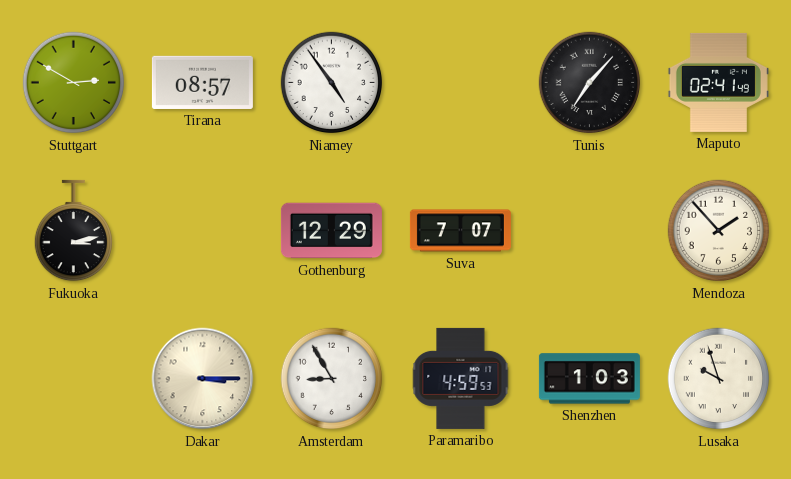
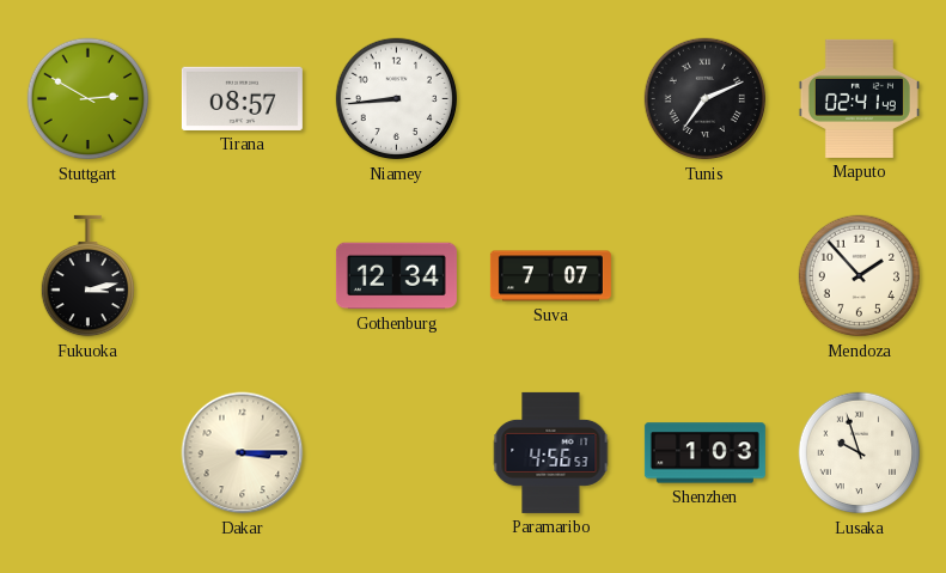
Niamey: 4:54 -> 8:44
Tunis: 7:07 -> 7:11
Gothenburg: 12:29 -> 12:34
Amsterdam: 8:55 -> none
Paramaribo: 4:59 -> 4:56
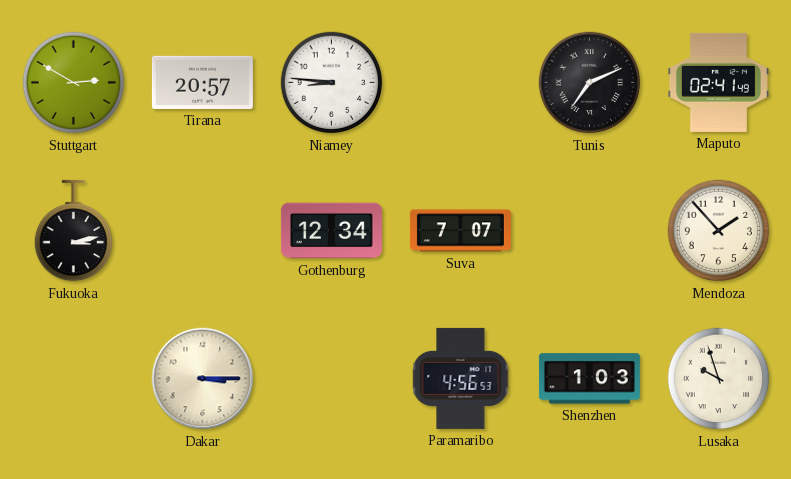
Tirana: 08:57 -> 20:57
Niamey: 8:44 -> 8:46
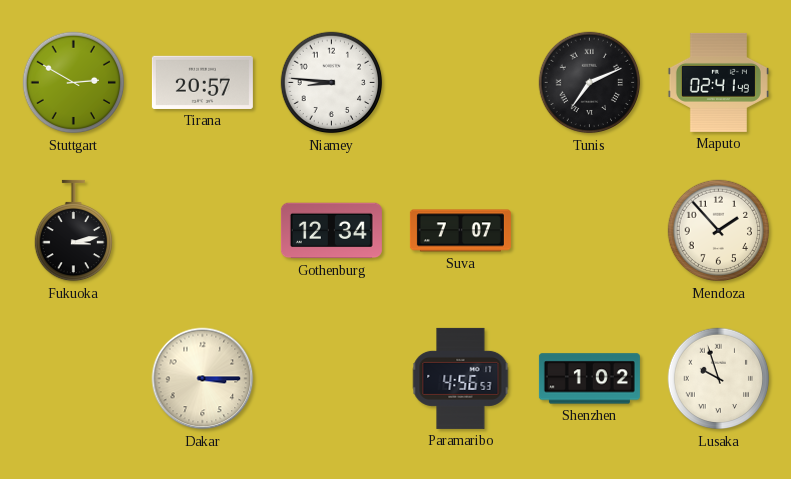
Shenzhen: 1:03 -> 1:02
